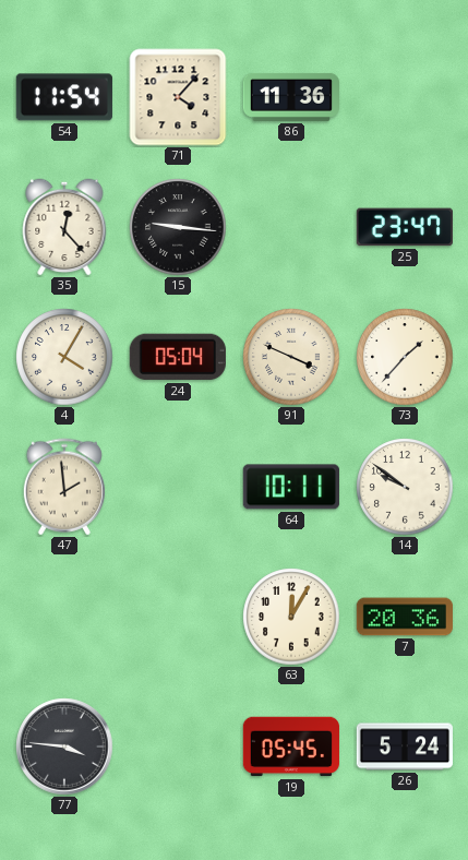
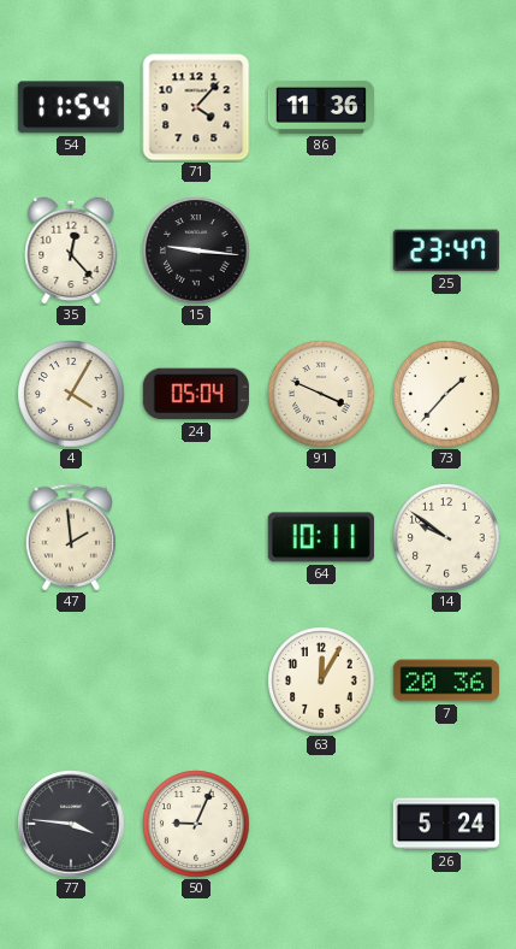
50: none -> 9:04
19: 05:45 -> none
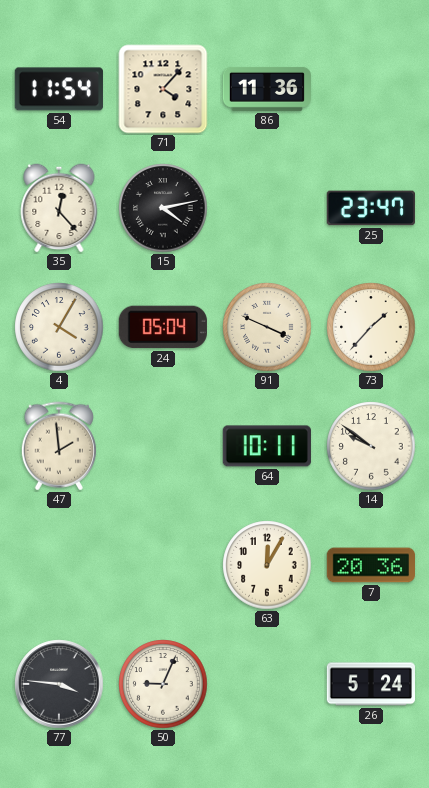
15: 9:16 -> 4:13
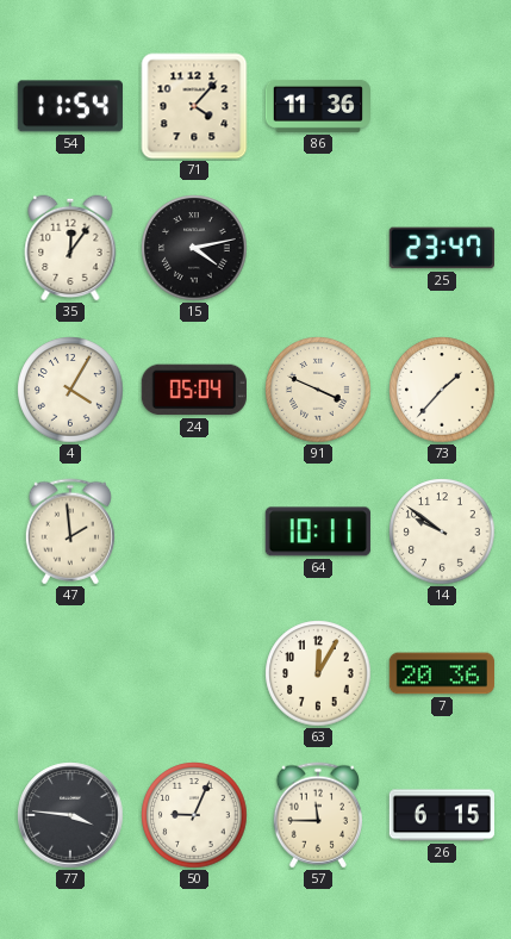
35: 12:23 -> 12:06
57: none -> 11:45
26: 5:24 -> 6:15
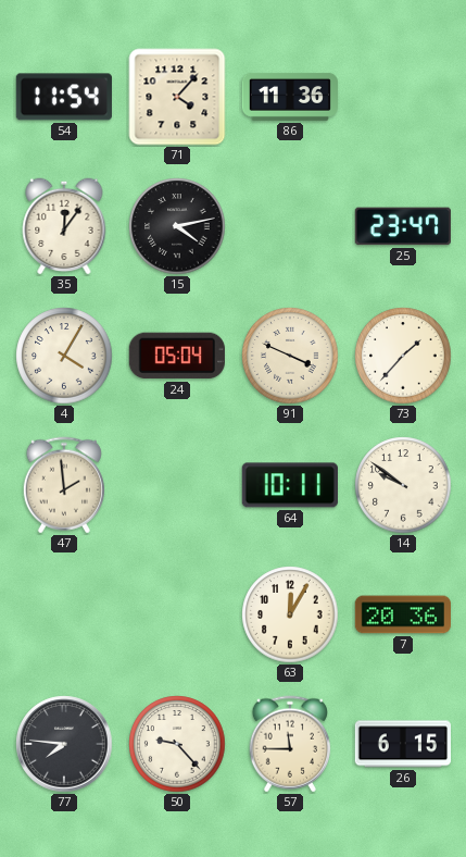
77: 3:46 -> 7:46
50: 9:04 -> 9:23
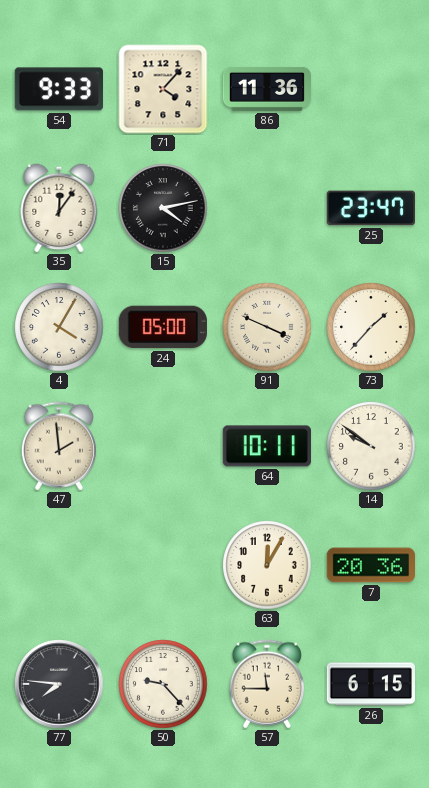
54: 11:54 -> 9:33
24: 05:04 -> 05:00
